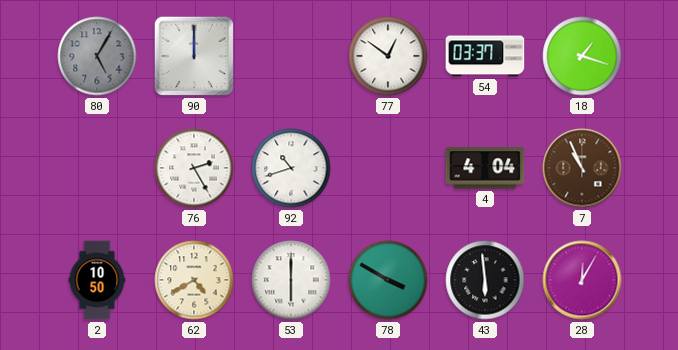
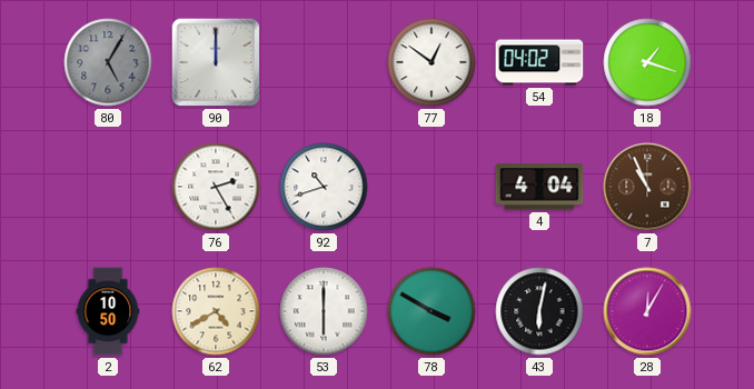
54: 03:37 -> 04:02
43: 5:59 -> 6:02
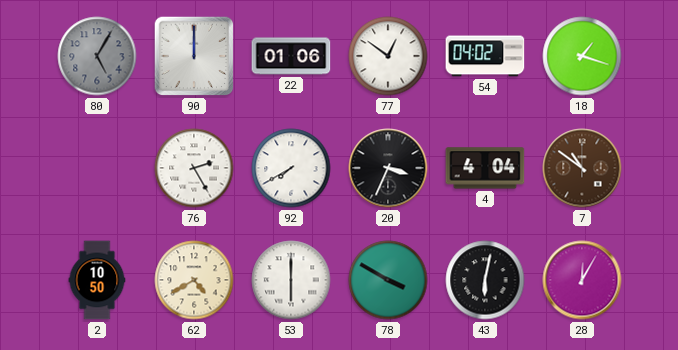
22: none -> 01:06
92: 10:42 -> 7:40
20: none -> 3:34
7: 10:56 -> 10:51
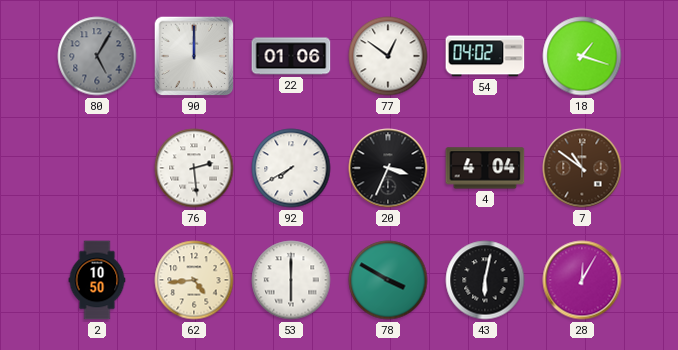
76: 2:25 -> 2:29
62: 4:40 -> 4:44
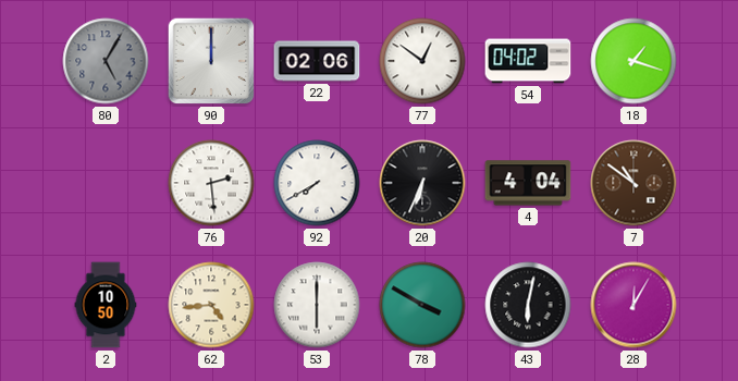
22: 01:06 -> 02:06
20: 3:34 -> 6:34
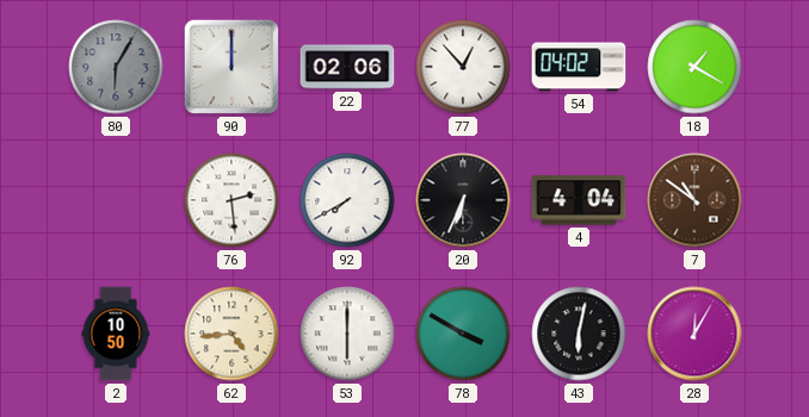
80: 5:05 -> 6:05
77: 12:51 -> 12:53
18: 1:18 -> 1:20
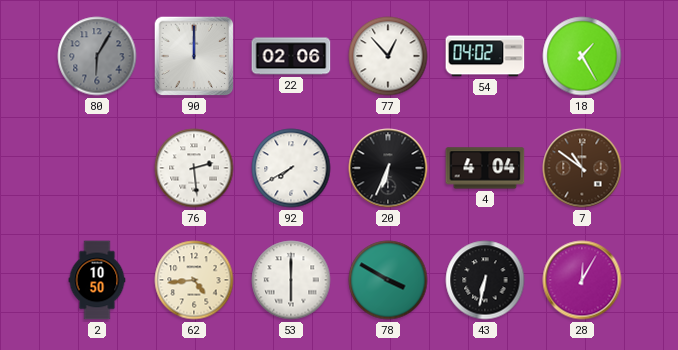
18: 1:20 -> 1:25
43: 6:02 -> 6:32
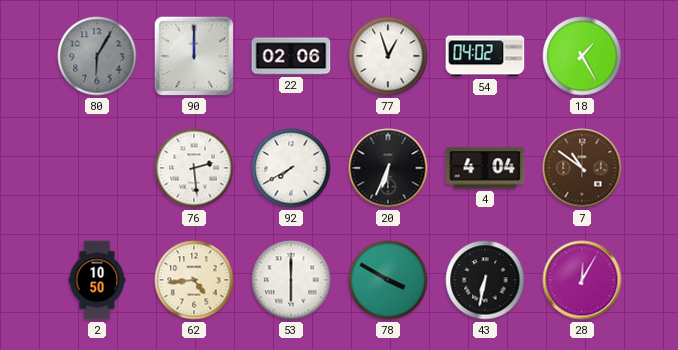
77: 12:53 -> 12:57
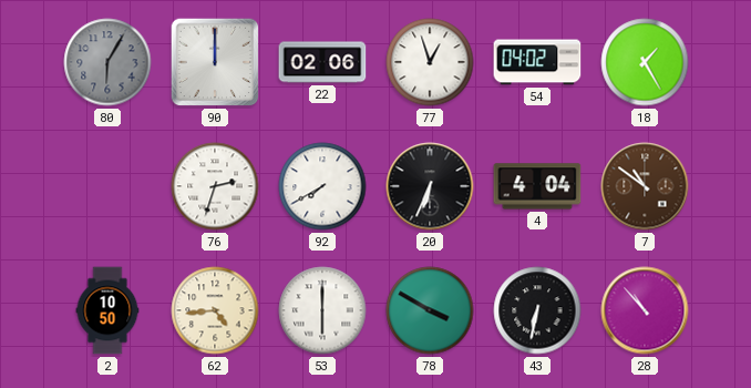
76: 2:29 -> 2:33
28: 12:05 -> 10:53
